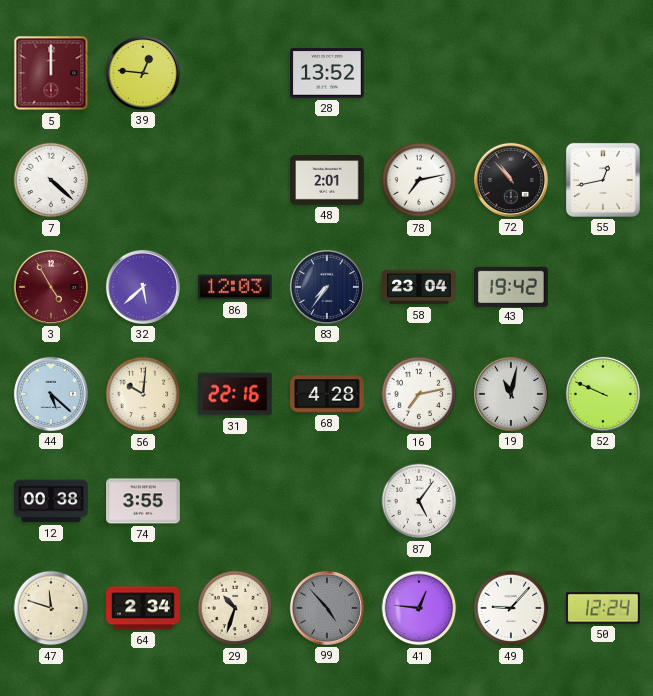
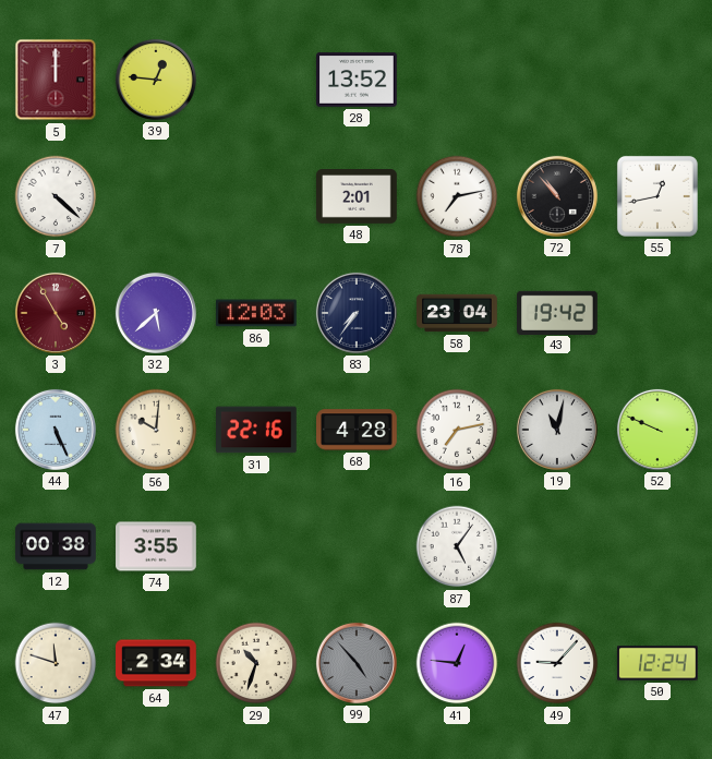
44: 5:22 -> 5:26
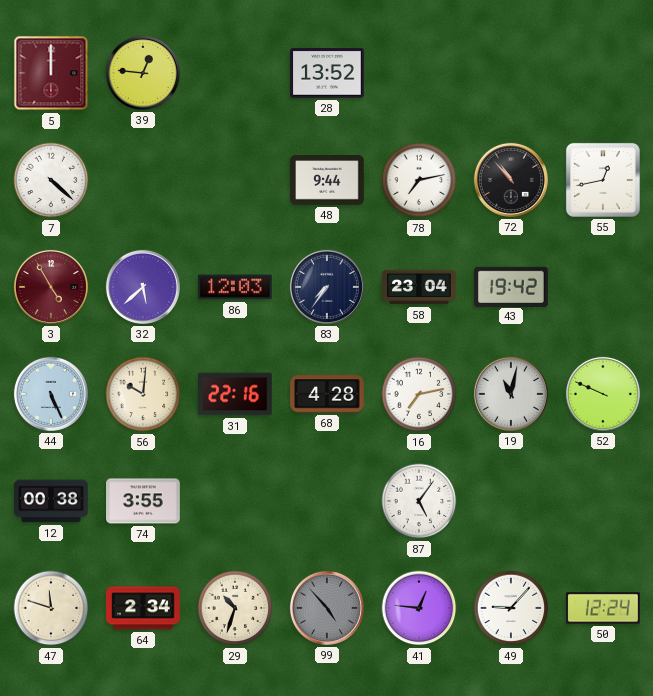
48: 2:01 -> 9:44
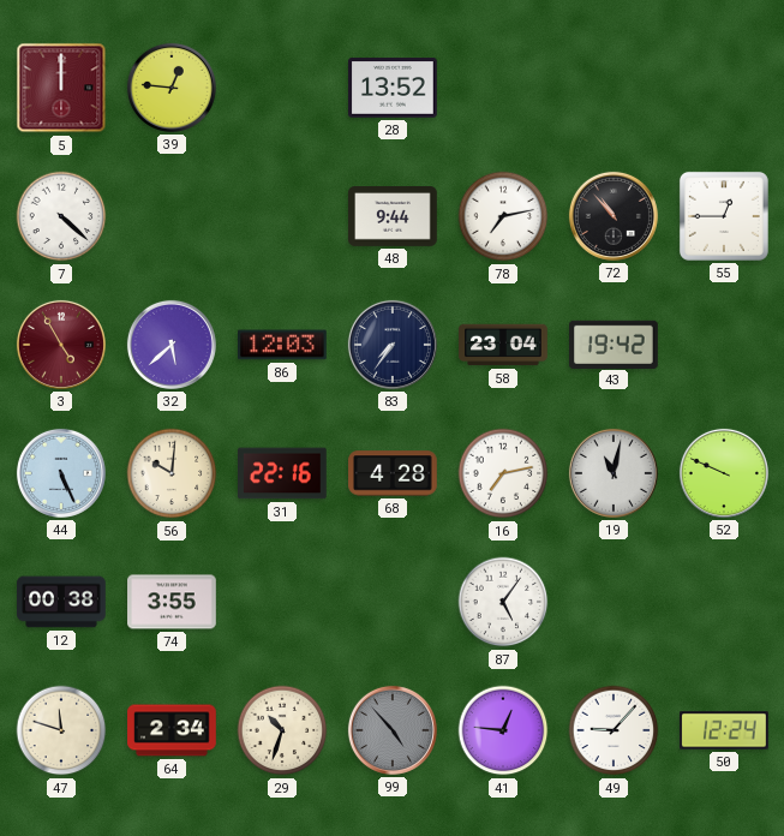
55: 12:43 -> 12:45
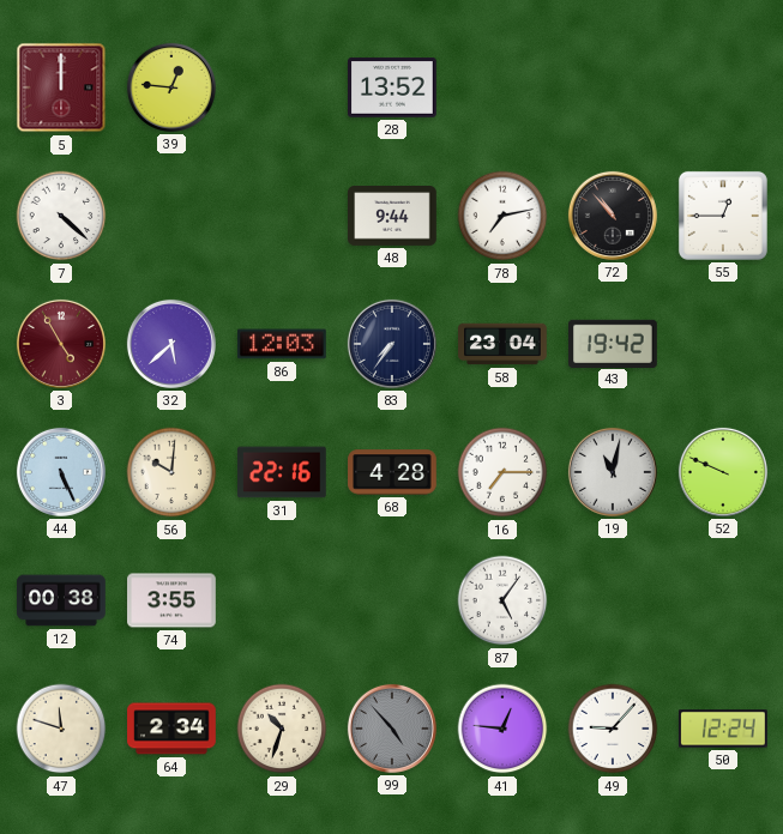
16: 7:13 -> 7:15
